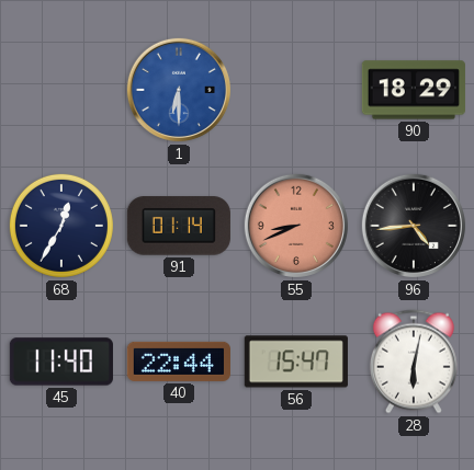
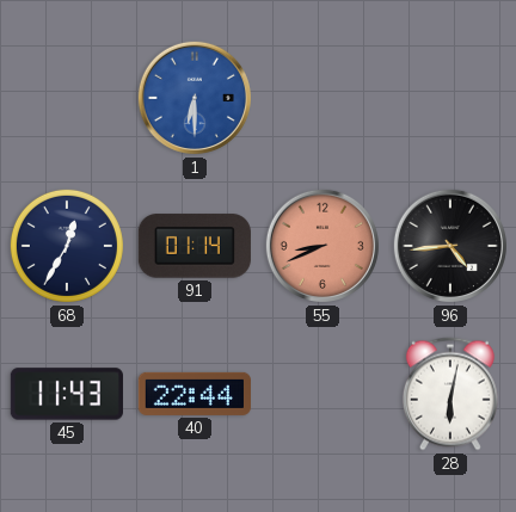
90: 18:29 -> none
45: 11:40 -> 11:43
56: 15:47 -> none
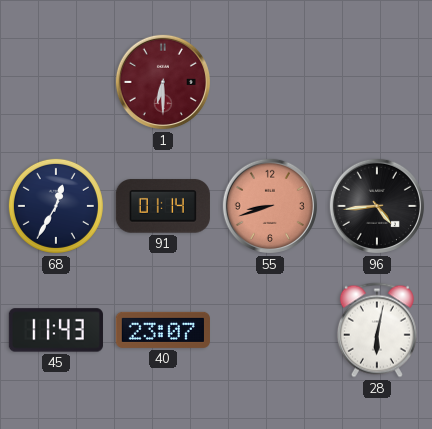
1 dial: blue -> burgundy
55: 8:41 -> 8:42
40: 22:44 -> 23:07
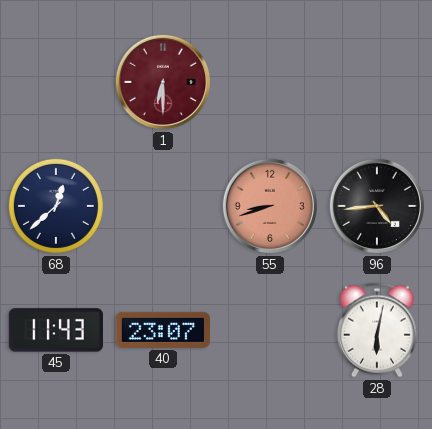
68: 12:35 -> 12:38
91: 01:14 -> none
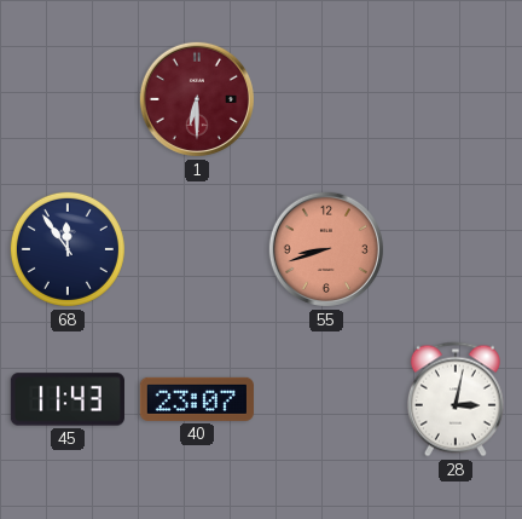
68: 12:38 -> 11:54
96: 4:44 -> none
28: 6:02 -> 3:02
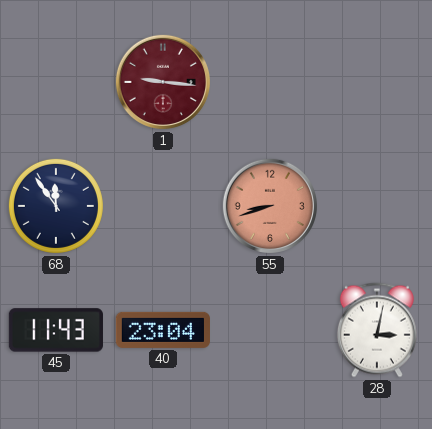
1: 6:30 -> 9:16
40: 23:07 -> 23:04
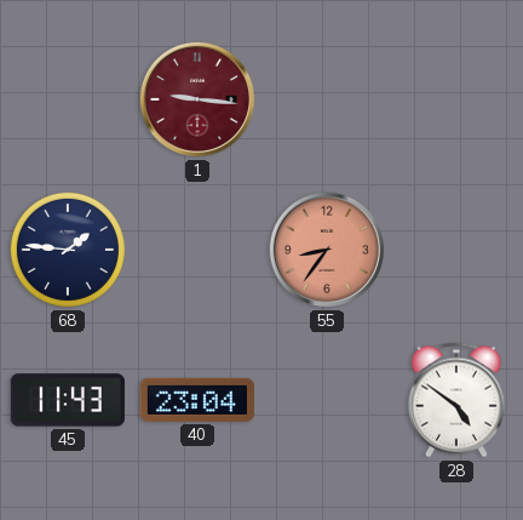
68: 11:54 -> 1:46
55: 8:42 -> 8:36
28: 3:02 -> 4:51
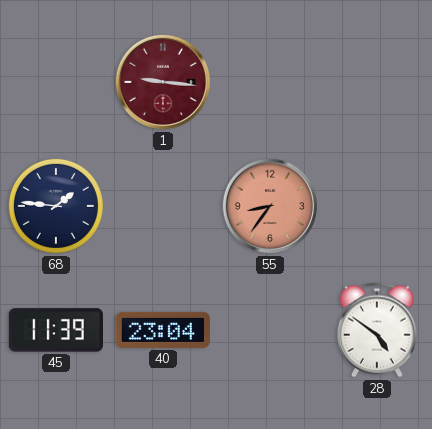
45: 11:43 -> 11:39
